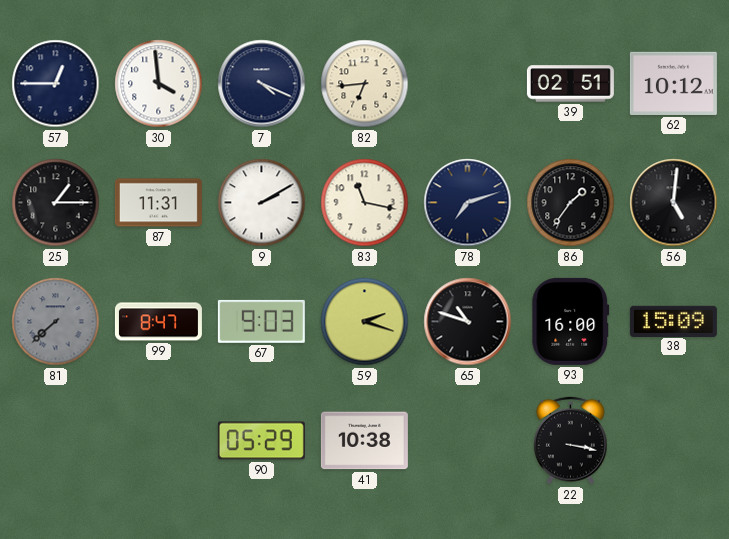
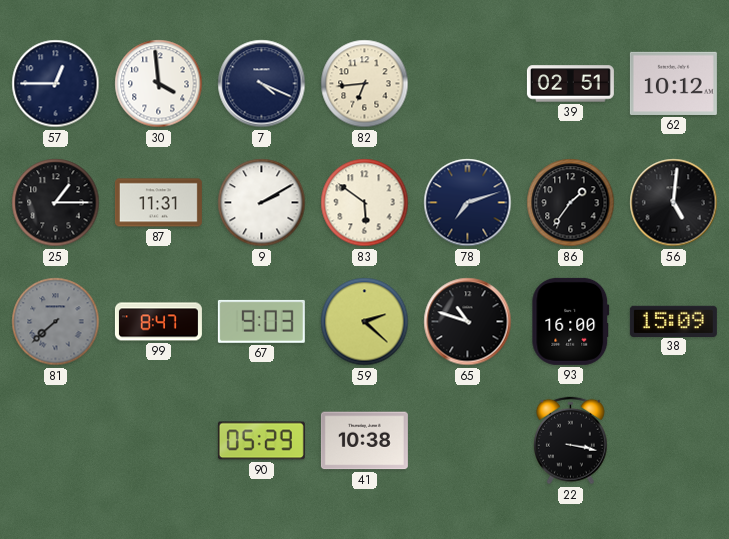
83: 11:17 -> 5:51
59: 2:18 -> 2:22
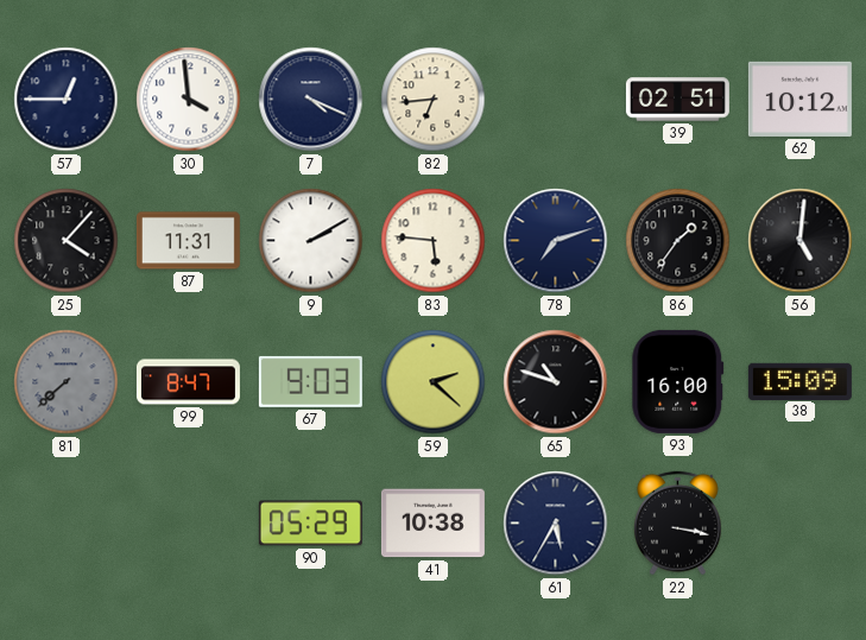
25: 1:15 -> 4:07
83: 5:51 -> 5:46
61: none -> 5:35
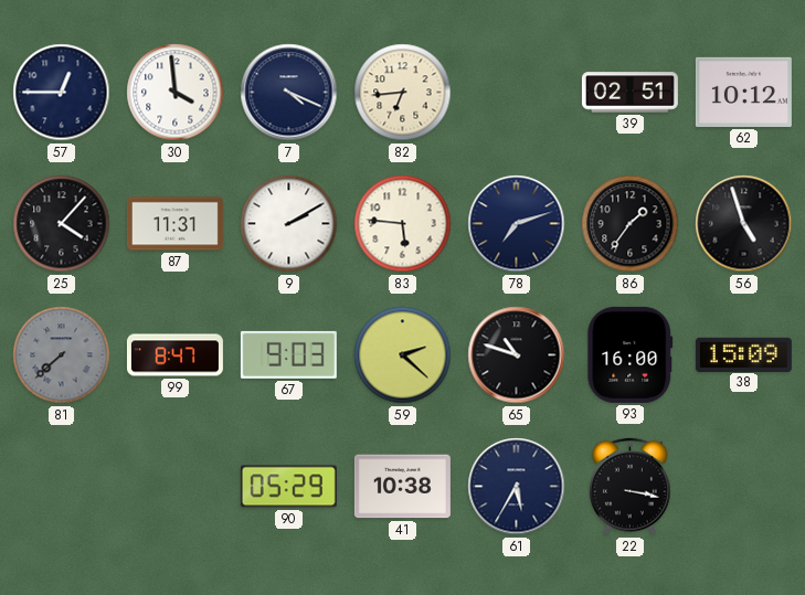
56: 5:01 -> 4:57
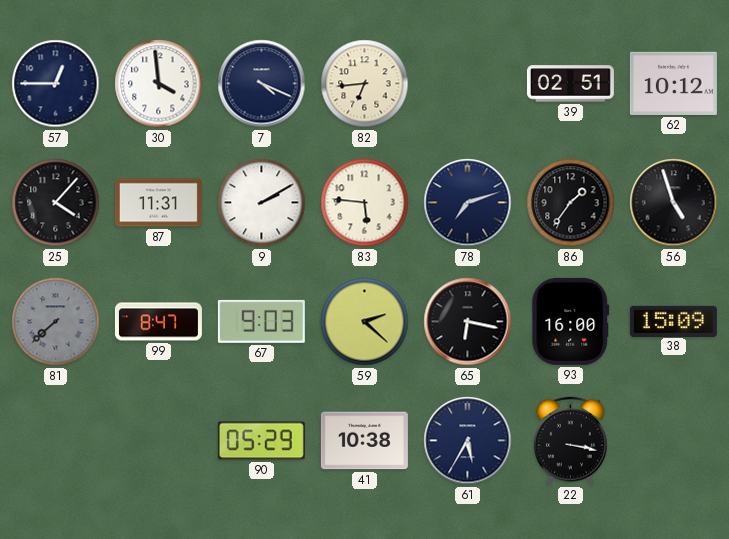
65: 10:48 -> 6:17
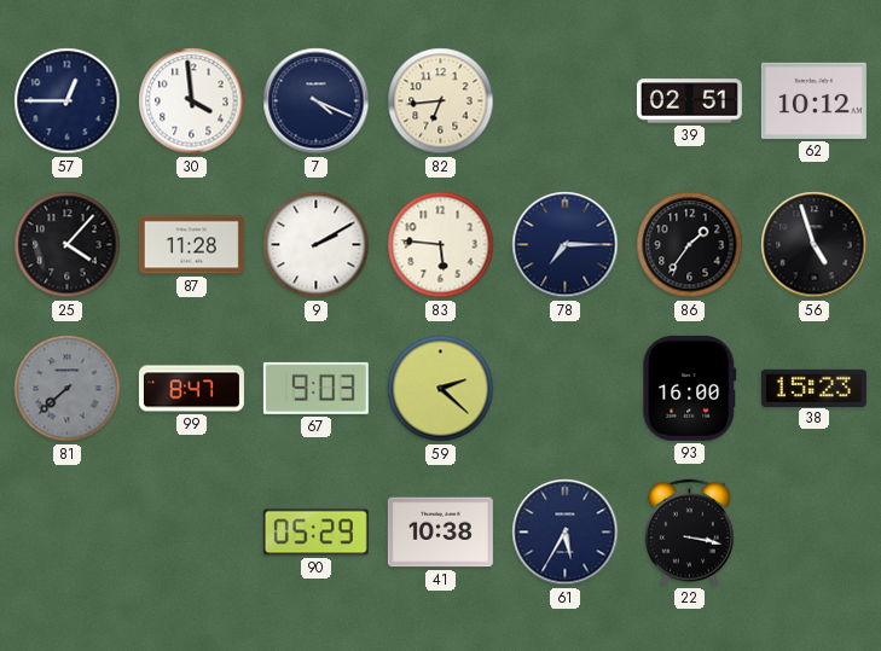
87: 11:31 -> 11:28
78: 7:12 -> 7:15
65: 6:17 -> none
38: 15:09 -> 15:23
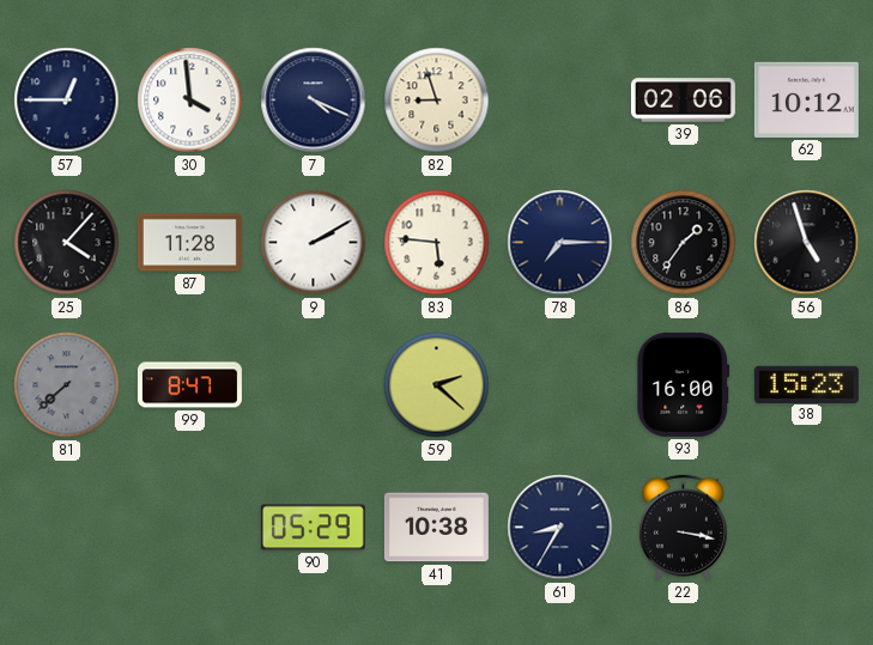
82: 6:44 -> 8:57
39: 02:51 -> 02:06
67: 9:03 -> none
61: 5:35 -> 8:35
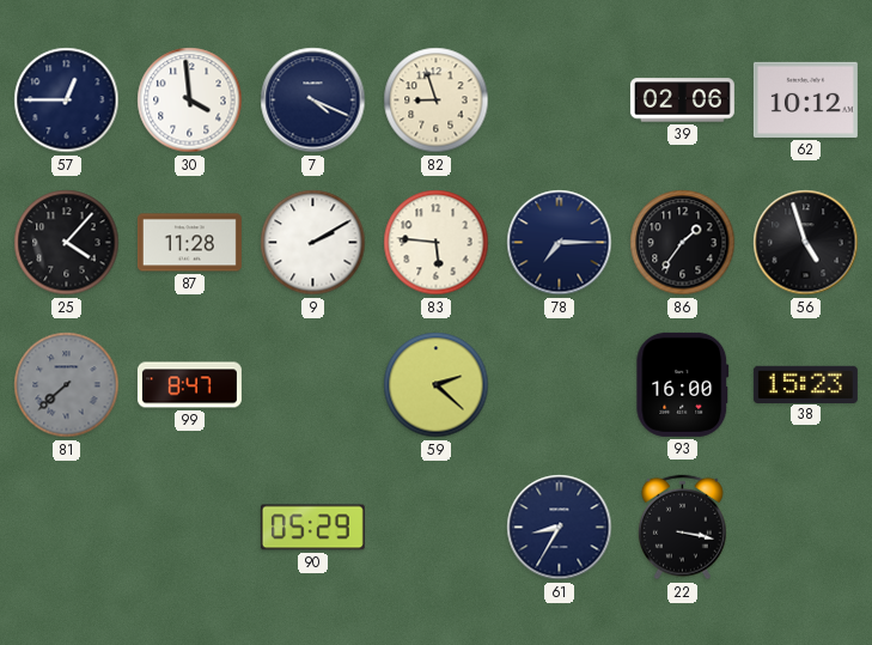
41: 10:38 -> none
